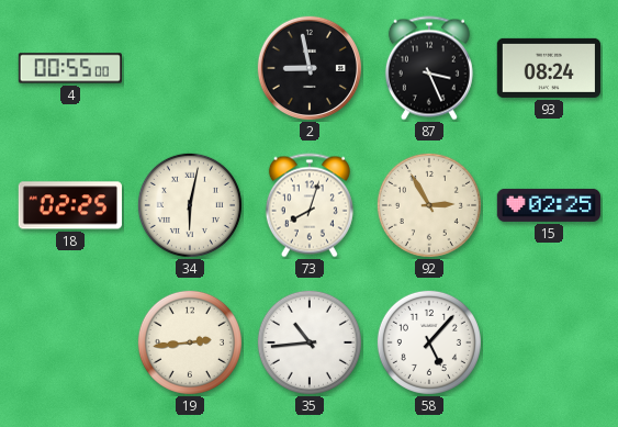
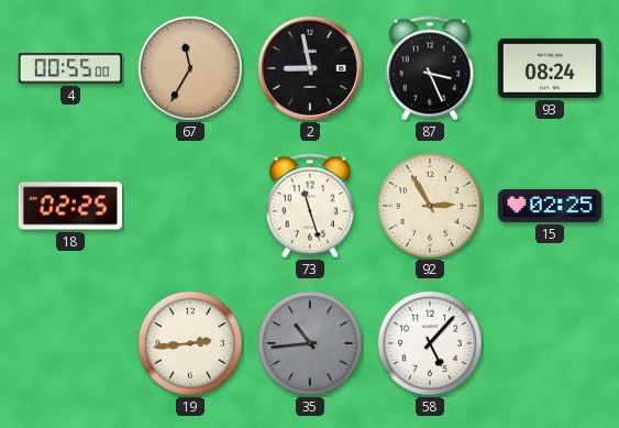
67: none -> 11:35
34: 6:02 -> none
73: 8:03 -> 11:27
35 dial: white -> grey
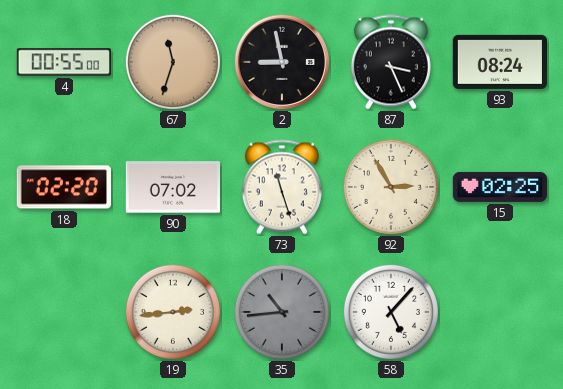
67: 11:35 -> 11:33
18: 02:25 -> 02:20
90: none -> 07:02
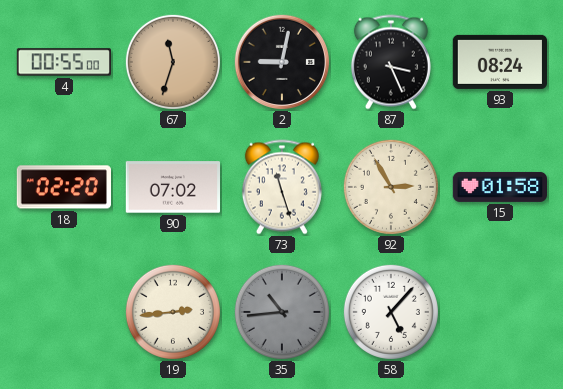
2: 8:58 -> 9:02
15: 02:25 -> 01:58
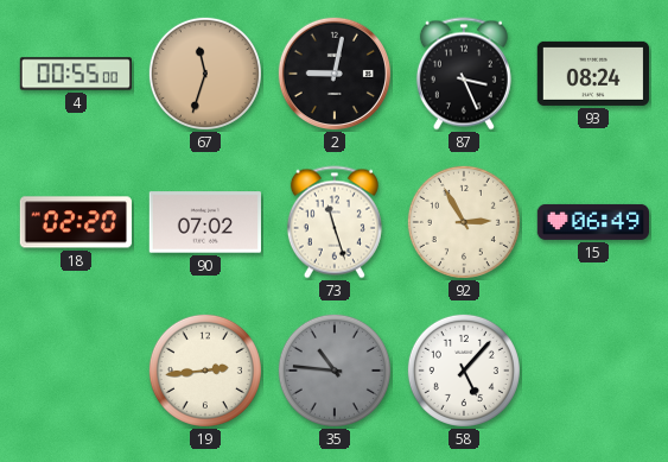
15: 01:58 -> 06:49
35: 10:44 -> 10:46
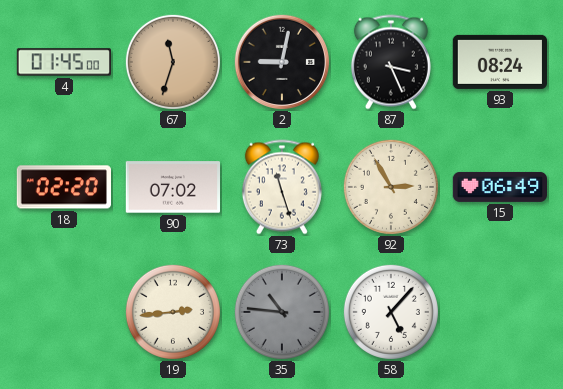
4: 00:55 -> 01:45
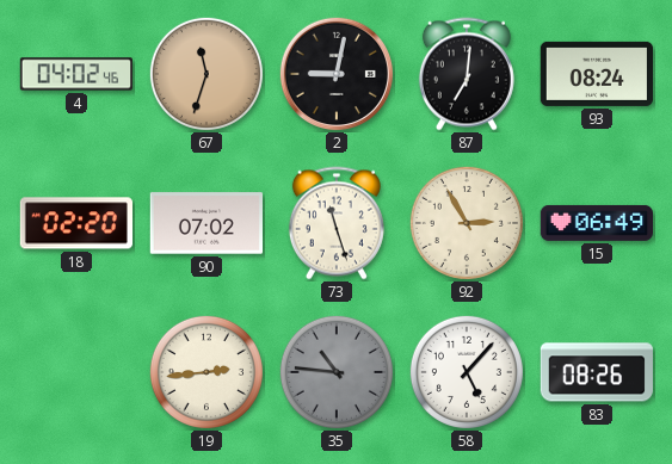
4: 01:45 -> 04:02
87: 3:26 -> 7:01
83: none -> 08:26
